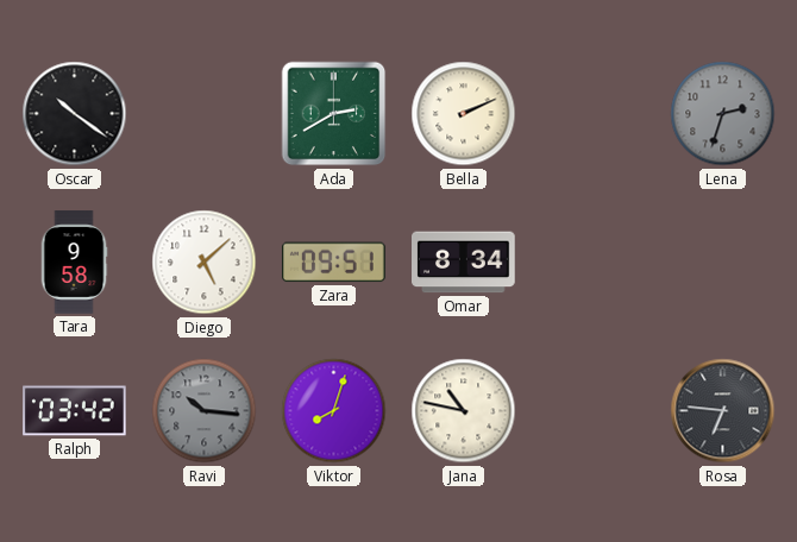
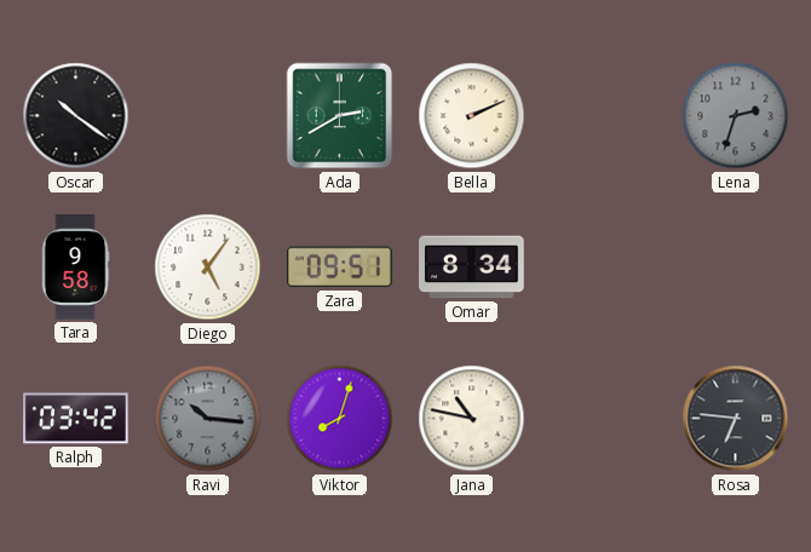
Diego: 5:08 -> 5:06
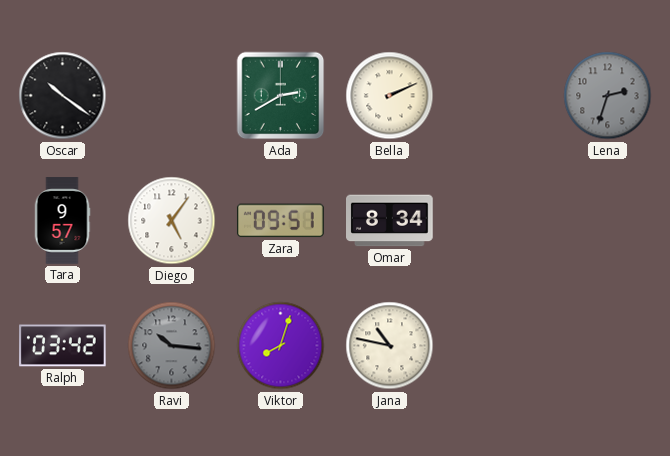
Tara: 9:58 -> 9:57
Rosa: 6:46 -> none
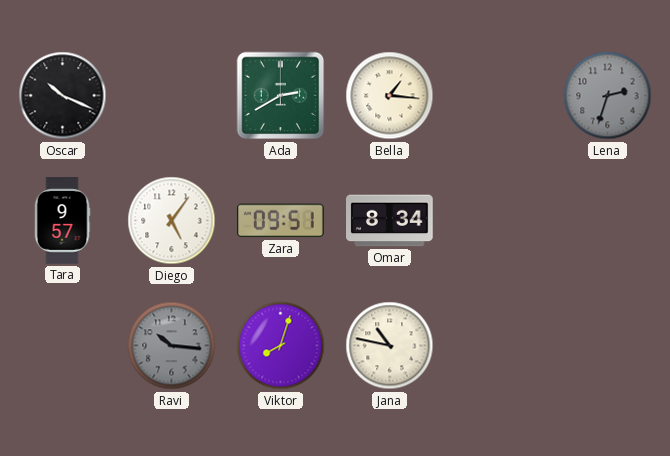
Oscar: 10:21 -> 10:19
Bella: 2:11 -> 1:16
Ralph: 03:42 -> none
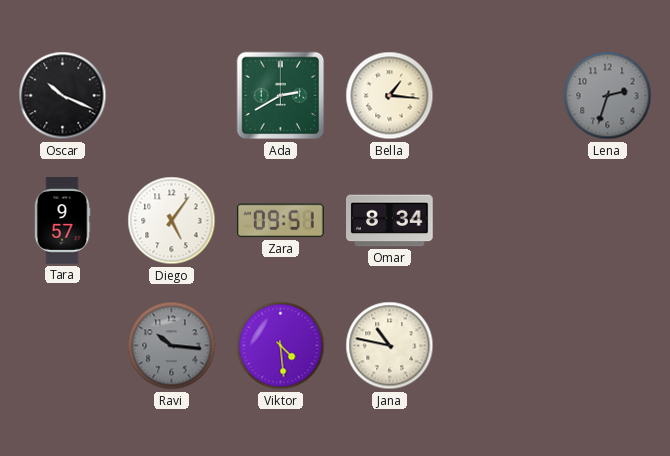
Viktor: 8:03 -> 4:29
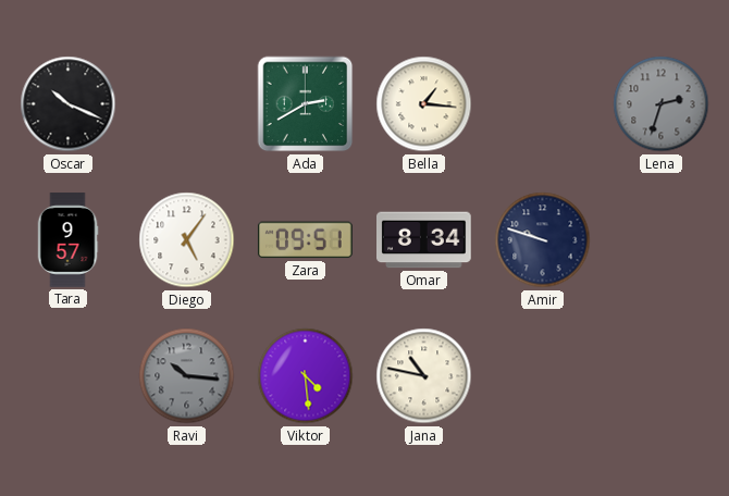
Amir: none -> 9:48
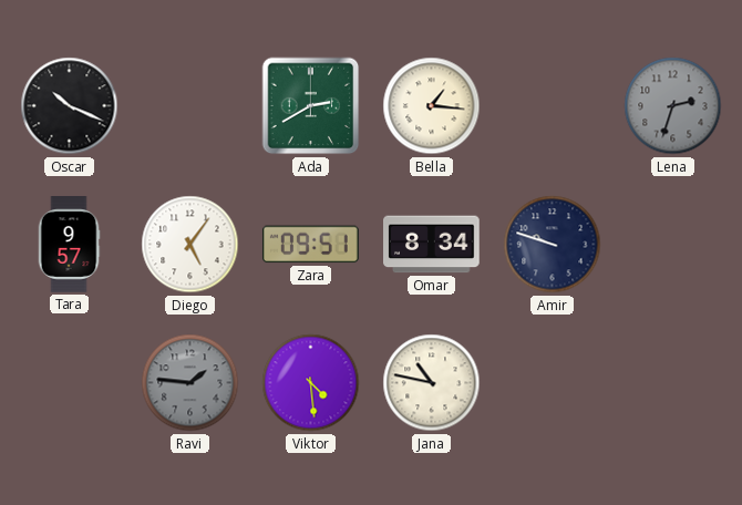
Ravi: 10:16 -> 1:46
